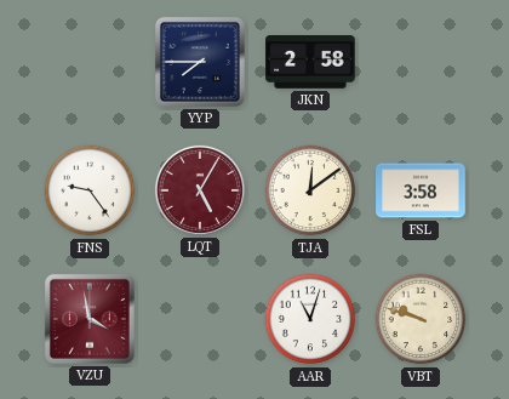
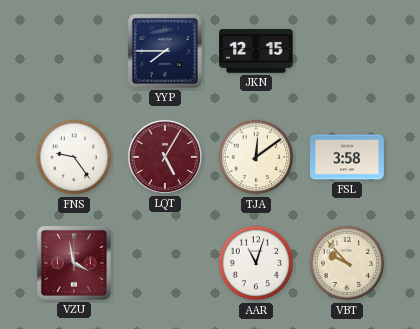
JKN: 2:58 -> 12:15
VBT: 9:48 -> 9:53
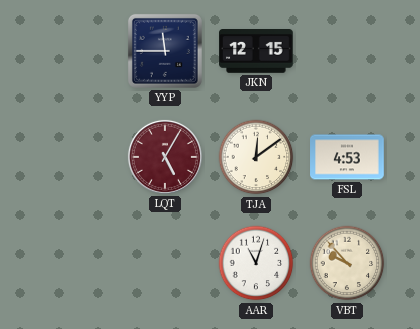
YYP: 7:45 -> 11:45
FNS: 9:24 -> none
FSL: 3:58 -> 4:53
VZU: 3:58 -> none
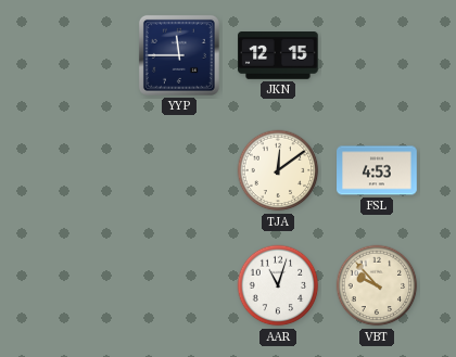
LQT: 5:05 -> none
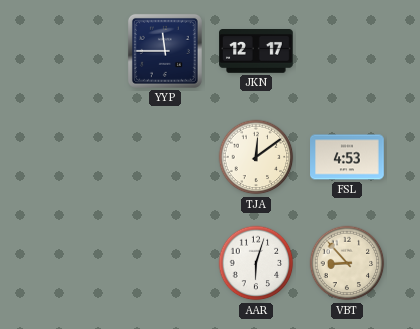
JKN: 12:15 -> 12:17
AAR: 11:03 -> 6:03
VBT: 9:53 -> 8:53
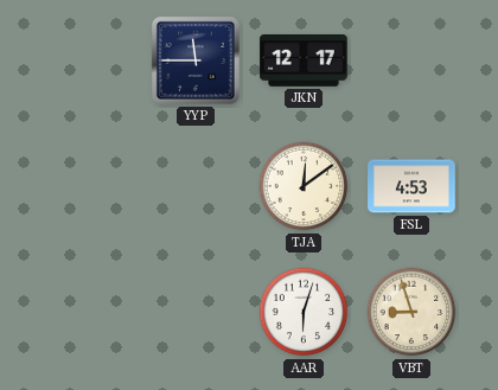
VBT: 8:53 -> 8:57
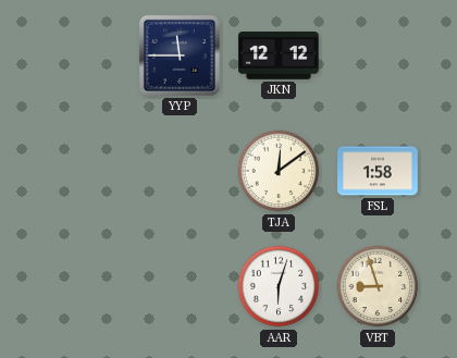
JKN: 12:17 -> 12:12
FSL: 4:53 -> 1:58
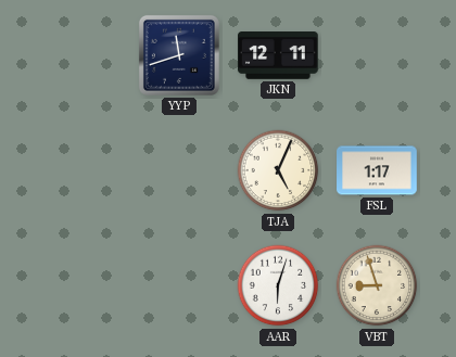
YYP: 11:45 -> 11:42
JKN: 12:12 -> 12:11
TJA: 12:09 -> 5:04
FSL: 1:58 -> 1:17
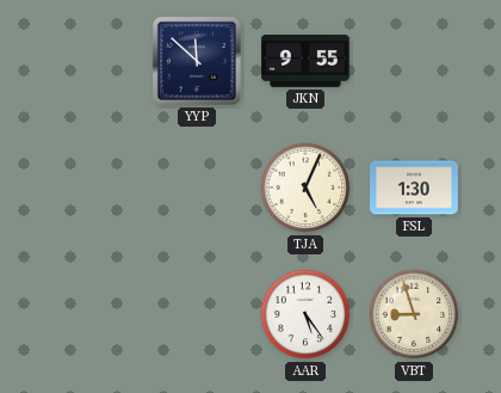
YYP: 11:42 -> 11:52
JKN: 12:11 -> 9:55
FSL: 1:17 -> 1:30
AAR: 6:03 -> 5:24
